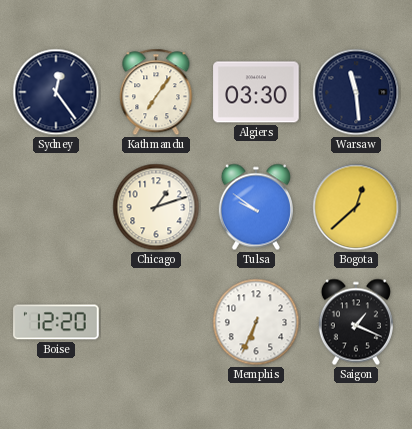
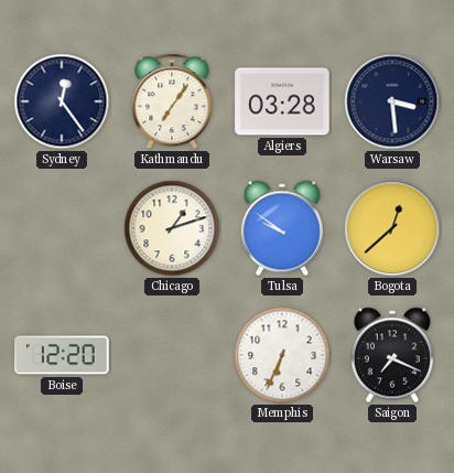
Algiers: 03:30 -> 03:28
Warsaw: 11:29 -> 3:29
Saigon: 1:19 -> 7:19
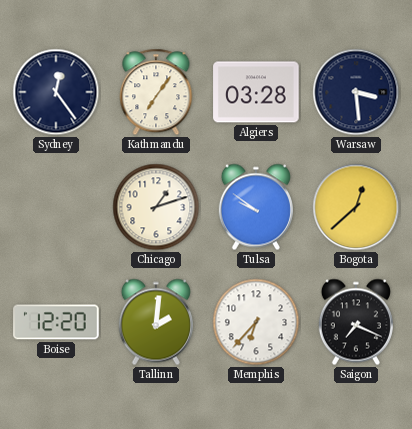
Tallinn: none -> 2:01
Memphis: 6:34 -> 6:37
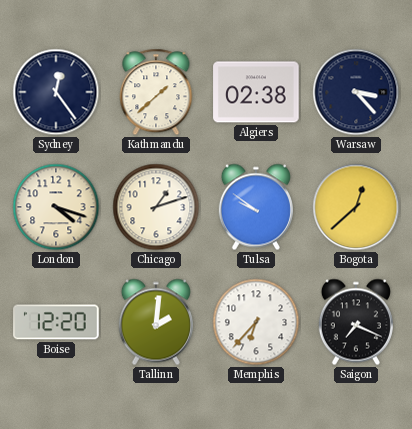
Kathmandu: 7:06 -> 1:38
Algiers: 03:28 -> 02:38
Warsaw: 3:29 -> 3:23
London: none -> 4:18
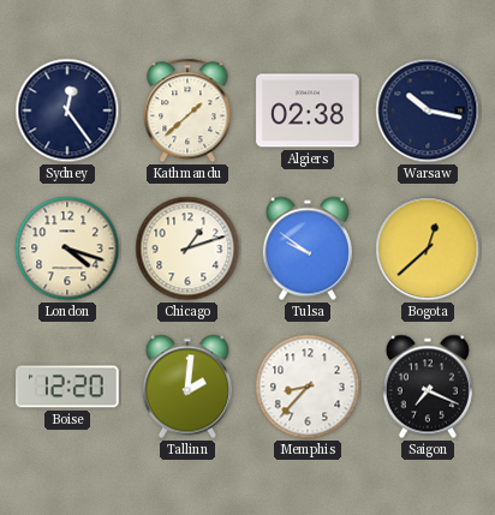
Warsaw: 3:23 -> 10:17
Memphis: 6:37 -> 8:37
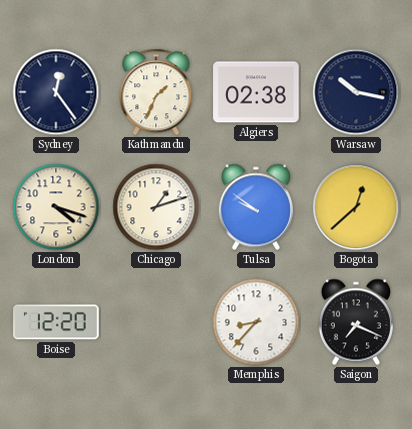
Kathmandu: 1:38 -> 1:34
Tallinn: 2:01 -> none
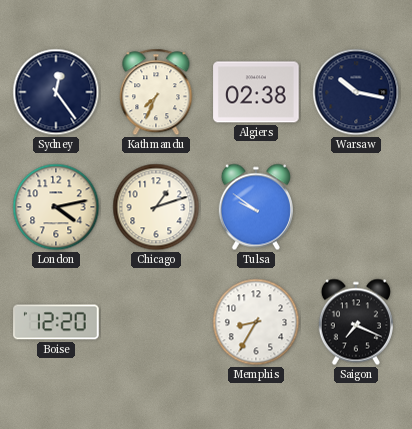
Kathmandu: 1:34 -> 7:34
London: 4:18 -> 4:13
Bogota: 12:38 -> none
Memphis: 8:37 -> 8:35
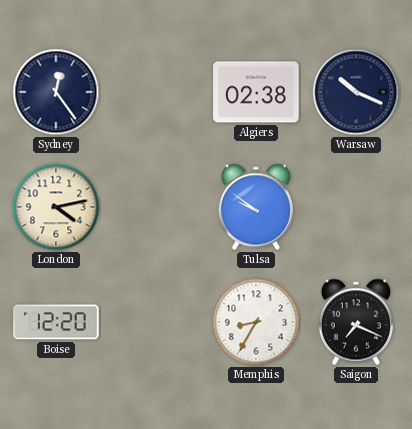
Kathmandu: 7:34 -> none
Warsaw: 10:17 -> 10:19
Chicago: 1:12 -> none
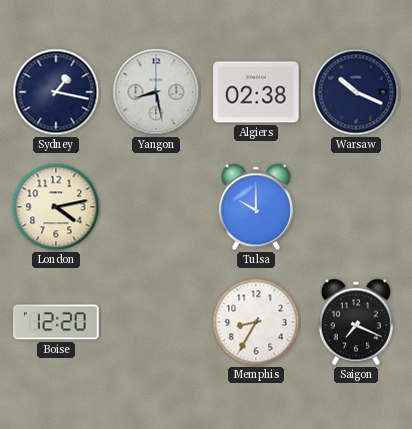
Sydney: 12:24 -> 1:17
Yangon: none -> 8:28
Tulsa: 9:51 -> 10:00
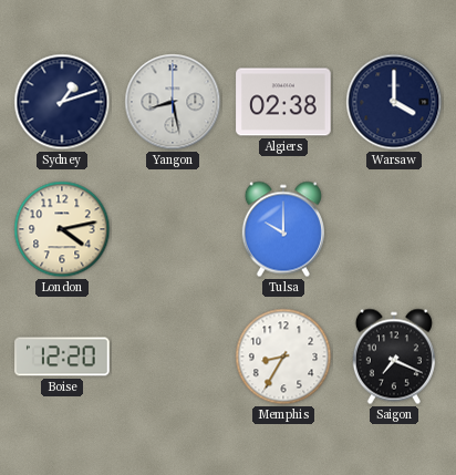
Sydney: 1:17 -> 1:12
Warsaw: 10:19 -> 4:00
